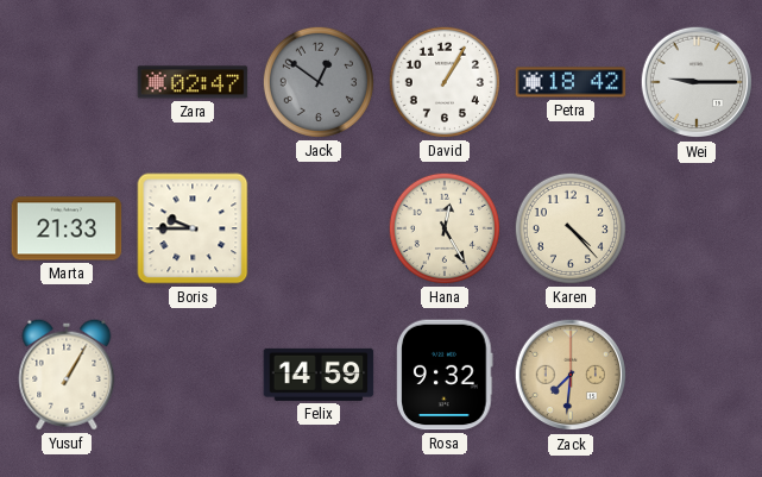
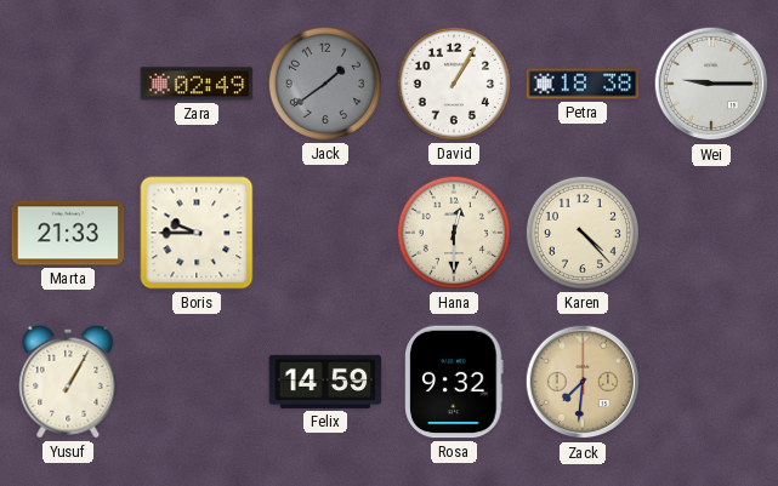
Zara: 02:47 -> 02:49
Jack: 12:51 -> 1:39
Petra: 18:42 -> 18:38
Hana: 12:25 -> 12:30
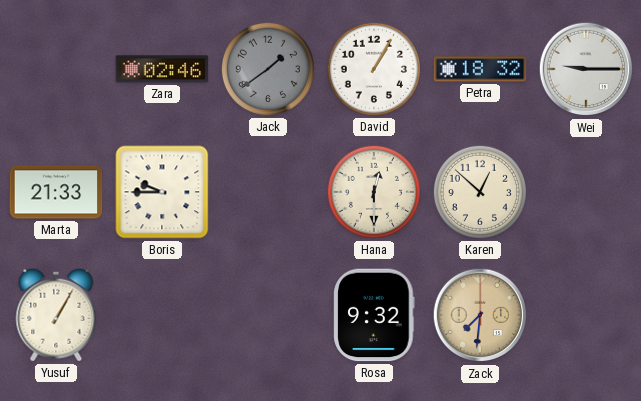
Zara: 02:49 -> 02:46
Petra: 18:38 -> 18:32
Karen: 4:23 -> 12:52
Felix: 14:59 -> none
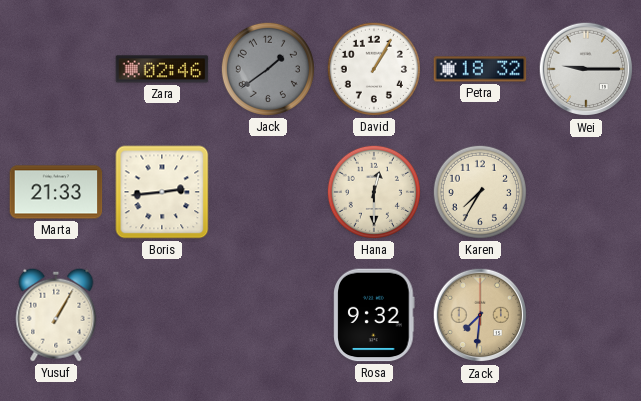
Boris: 9:45 -> 2:44
Karen: 12:52 -> 7:35
